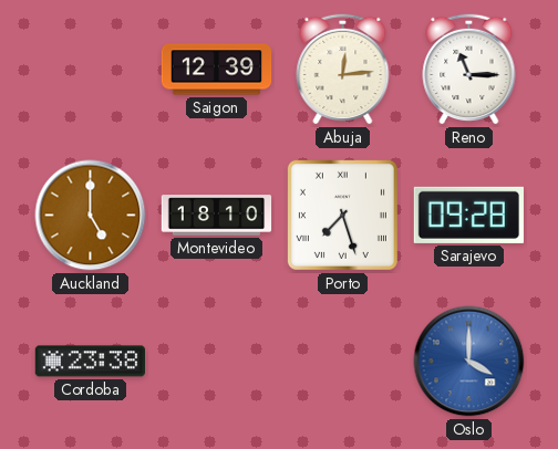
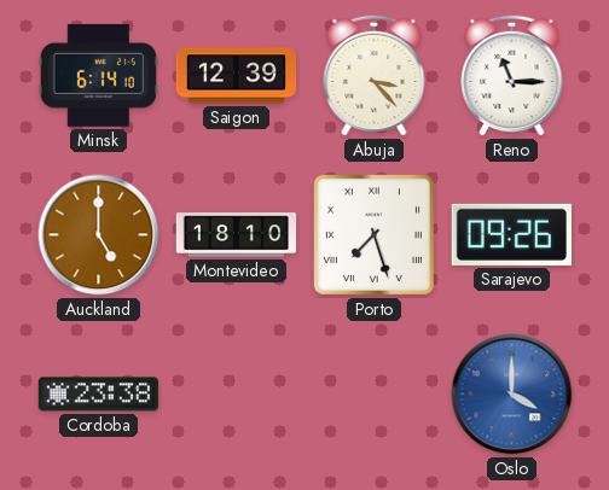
Minsk: none -> 6:14
Abuja: 12:14 -> 3:23
Sarajevo: 09:28 -> 09:26
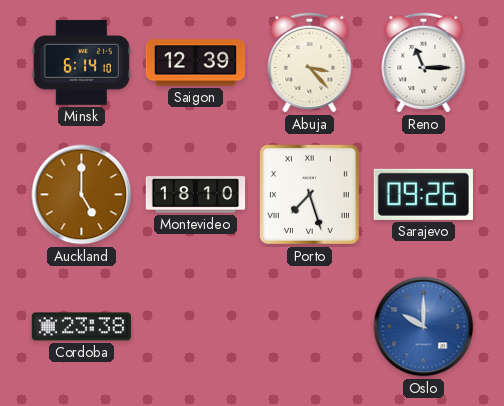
Oslo: 4:00 -> 10:00
